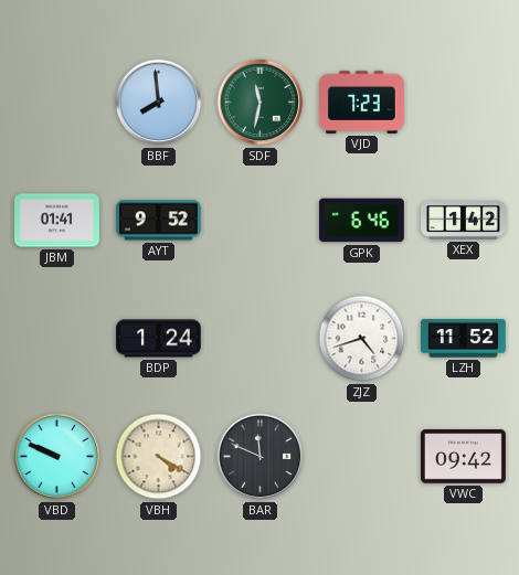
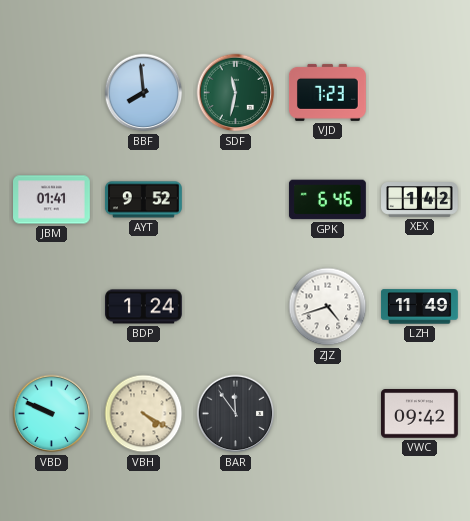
LZH: 11:52 -> 11:49
BAR: 11:49 -> 11:54
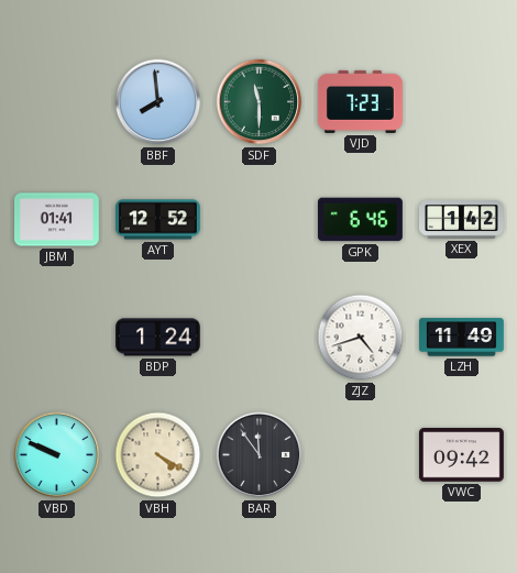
SDF: 11:32 -> 11:30
AYT: 9:52 -> 12:52
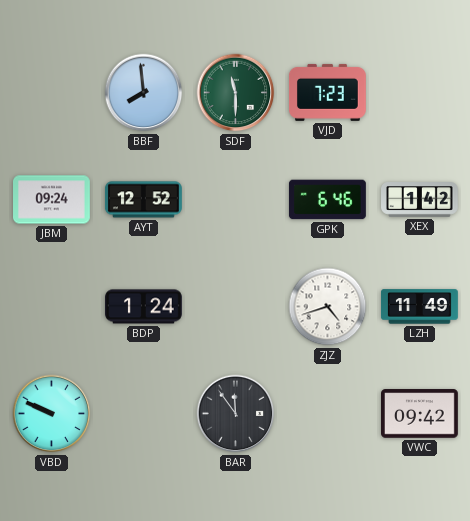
JBM: 01:41 -> 09:24
VBH: 4:20 -> none
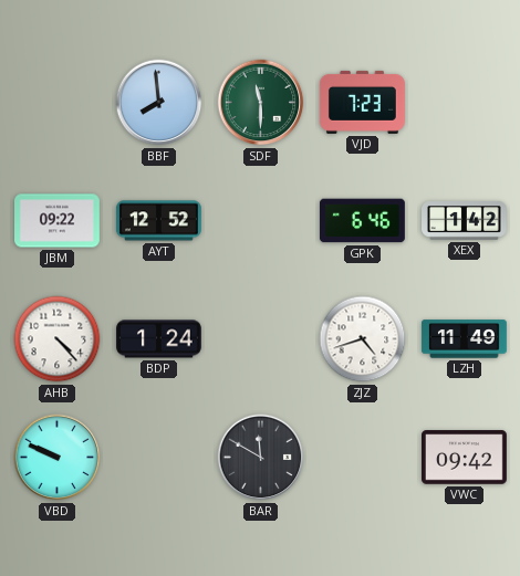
JBM: 09:24 -> 09:22
AHB: none -> 4:23
BAR: 11:54 -> 11:50
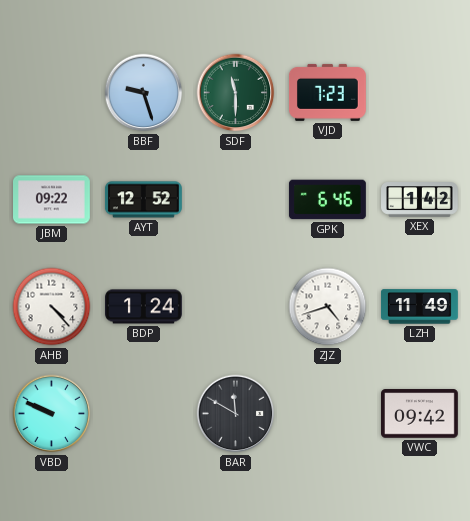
BBF: 7:59 -> 9:27
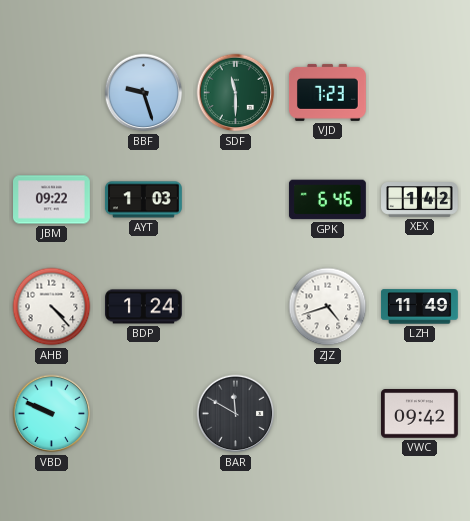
AYT: 12:52 -> 1:03
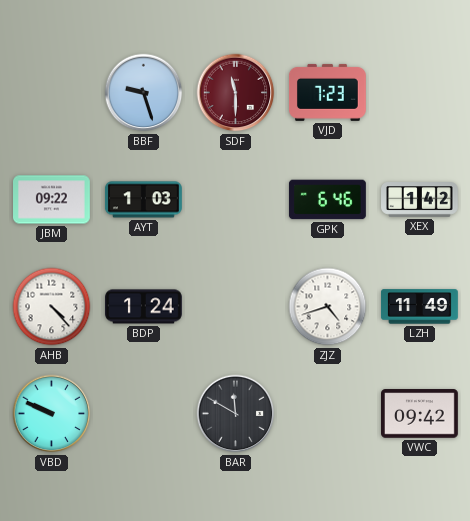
SDF dial: green -> burgundy
